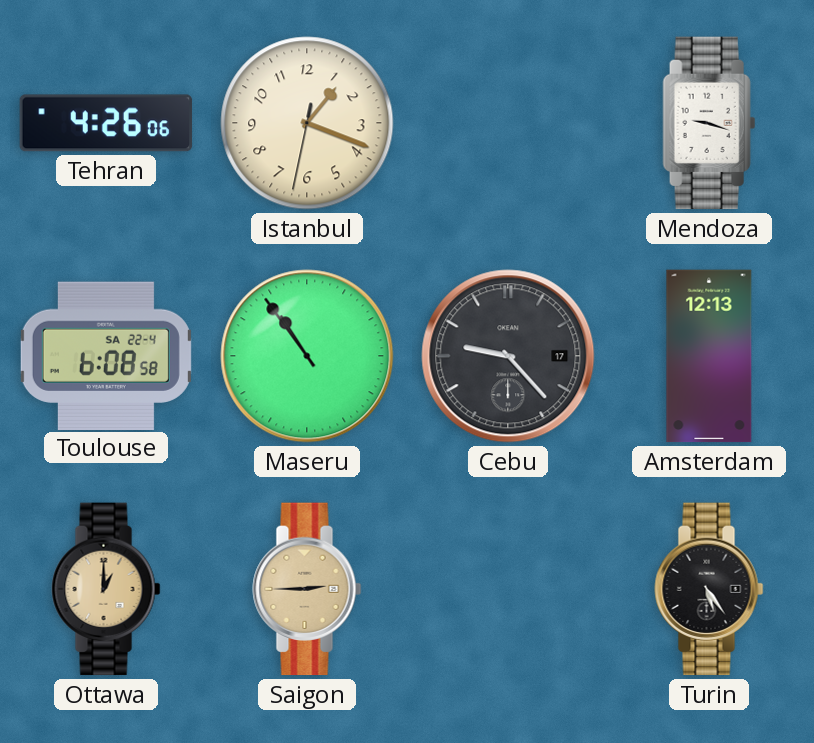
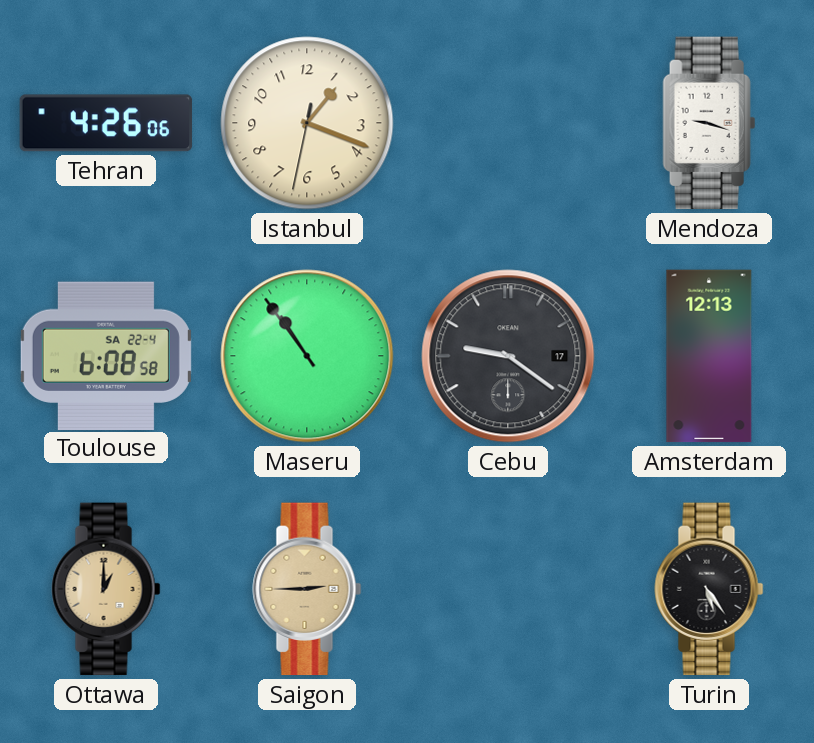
Cebu: 9:23 -> 9:21
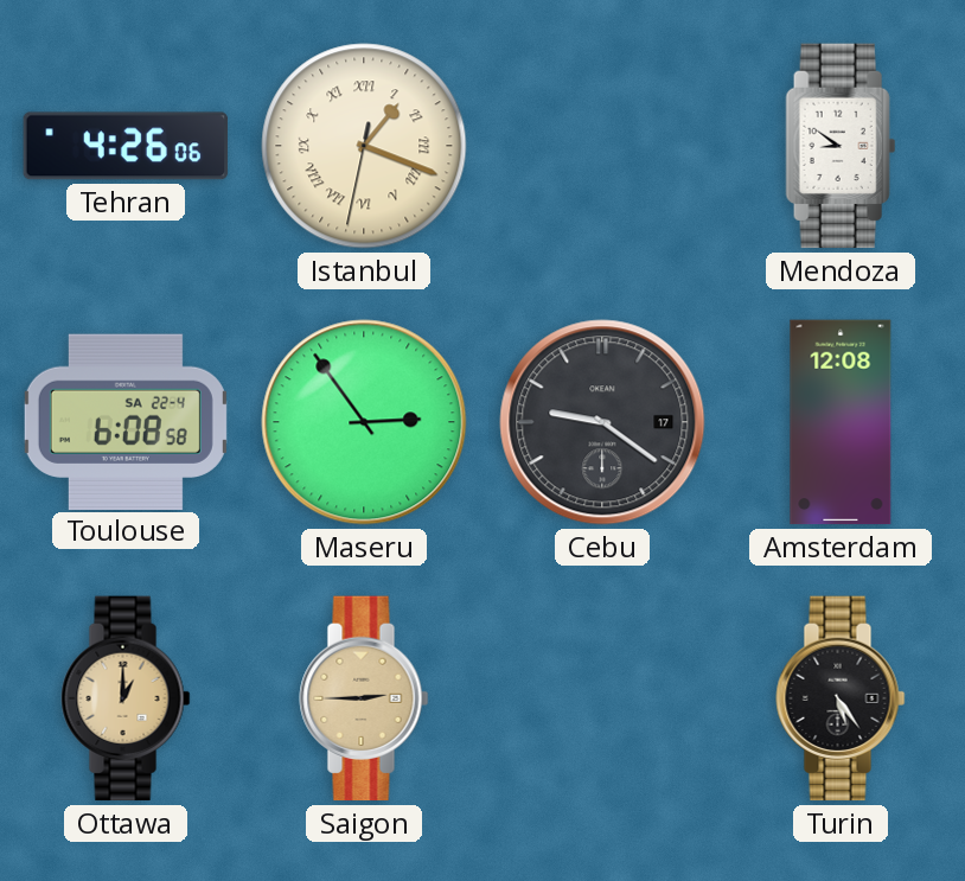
Istanbul numerals: Arabic -> Roman
Mendoza: 9:18 -> 8:51
Maseru: 10:54 -> 2:54
Amsterdam: 12:13 -> 12:08
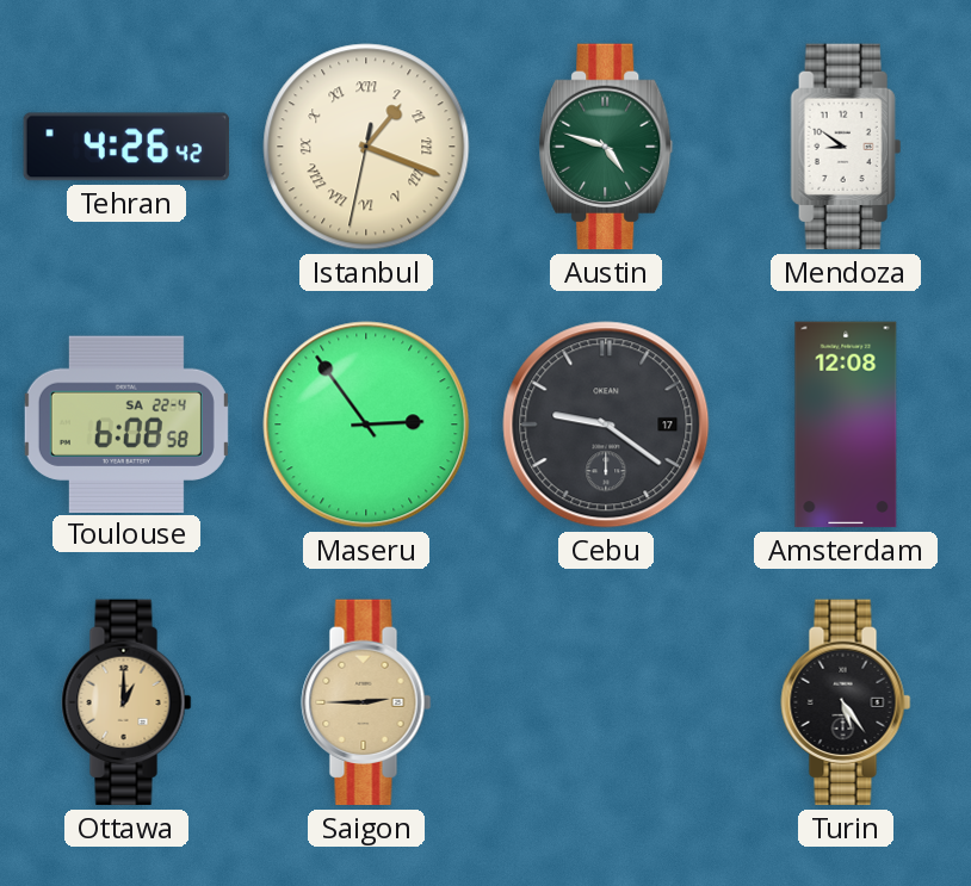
Tehran: 4:26:06 -> 4:26:42
Austin: none -> 4:48
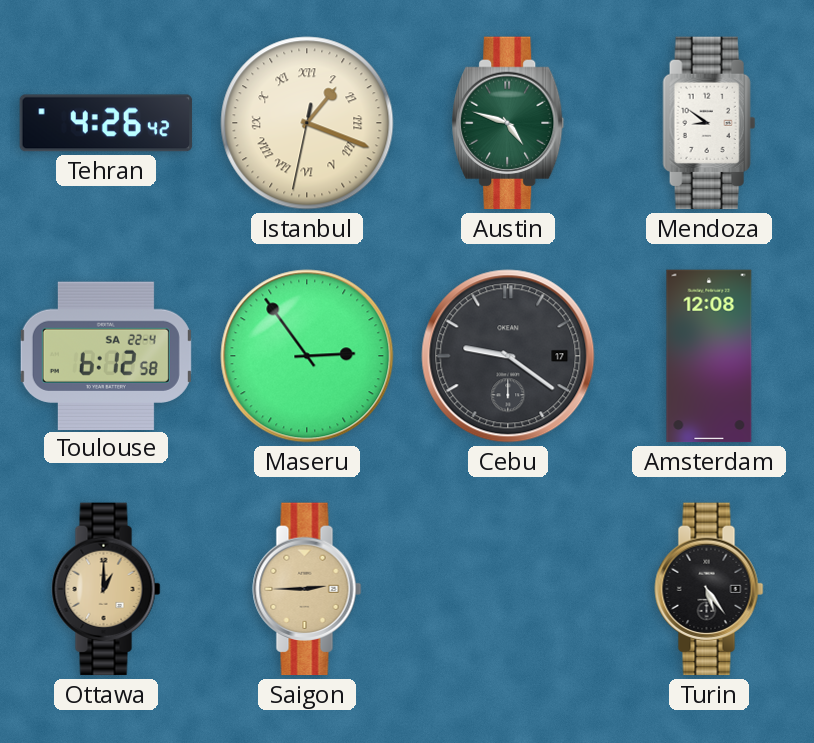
Toulouse: 6:08 -> 6:12
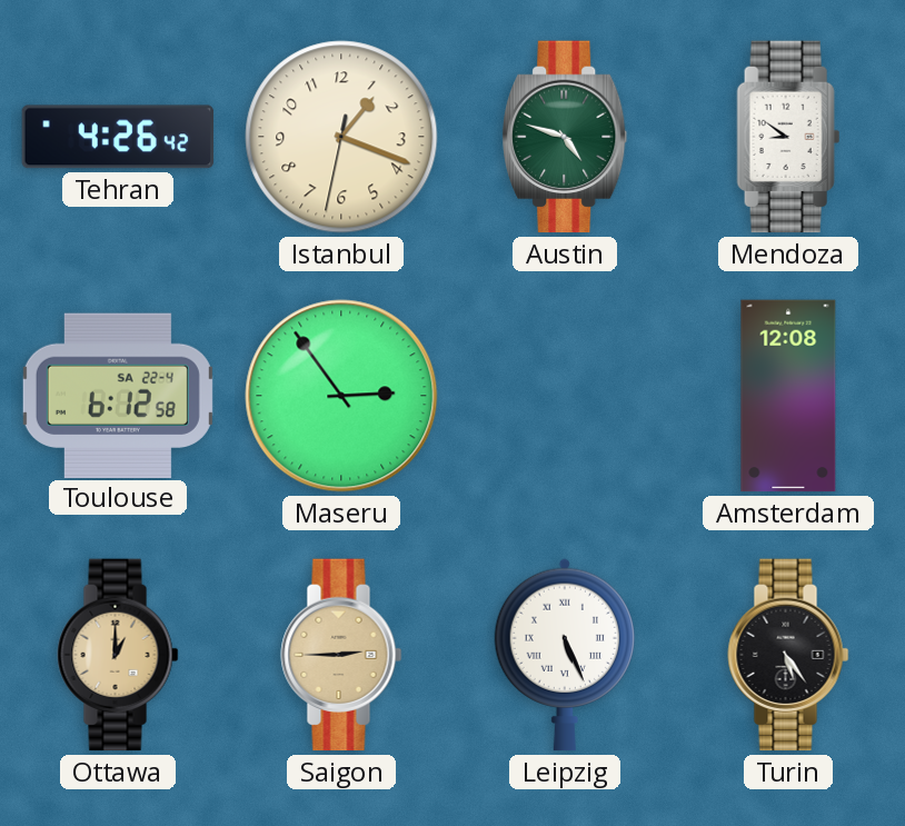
Istanbul numerals: Roman -> Arabic
Cebu: 9:21 -> none
Leipzig: none -> 5:26
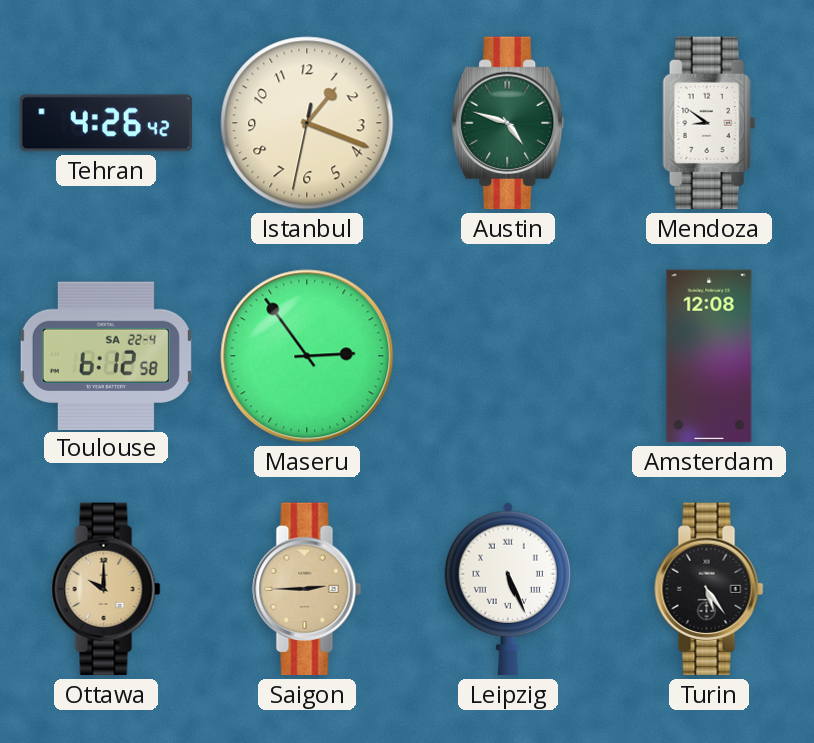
Ottawa: 1:00 -> 10:00
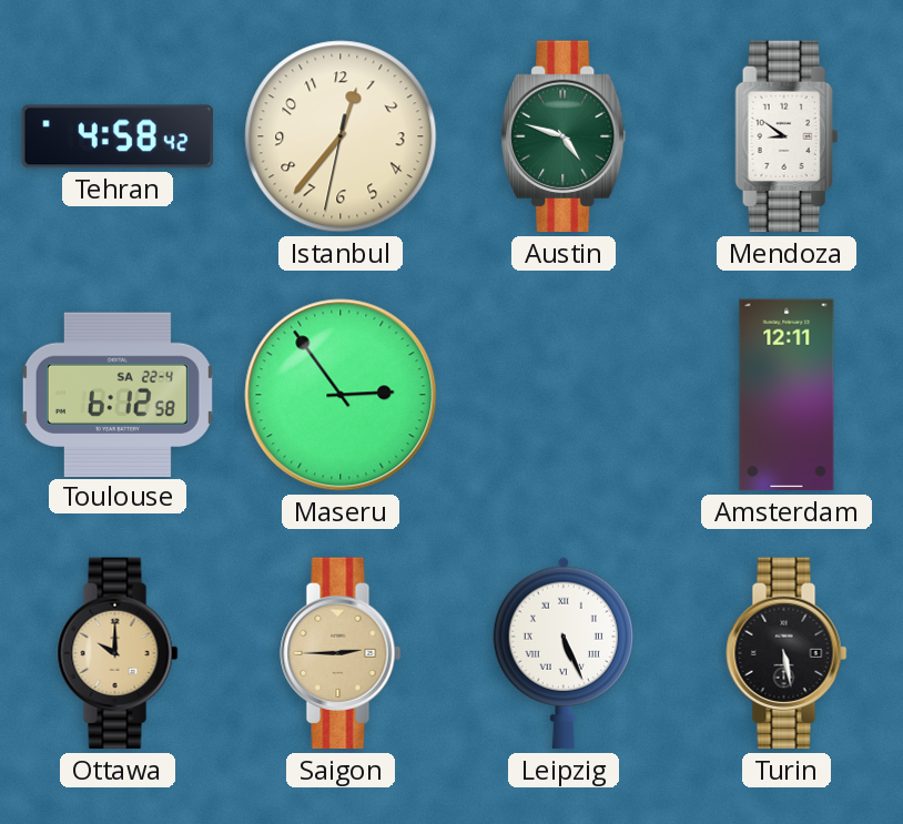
Tehran: 4:26 -> 4:58
Istanbul: 1:18 -> 12:36
Amsterdam: 12:08 -> 12:11
Turin: 5:24 -> 5:28
